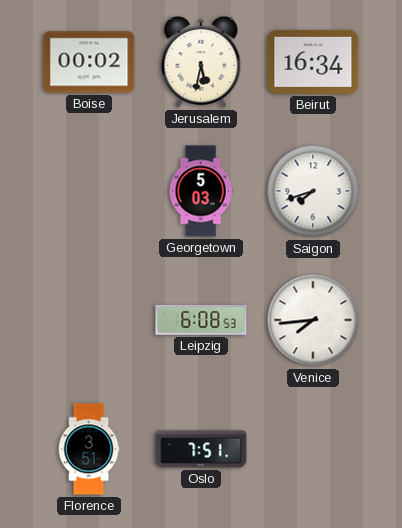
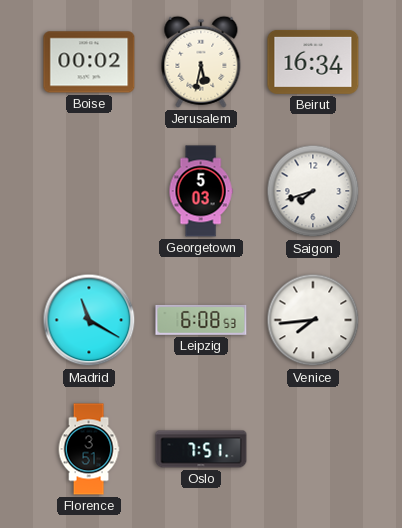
Madrid: none -> 11:20
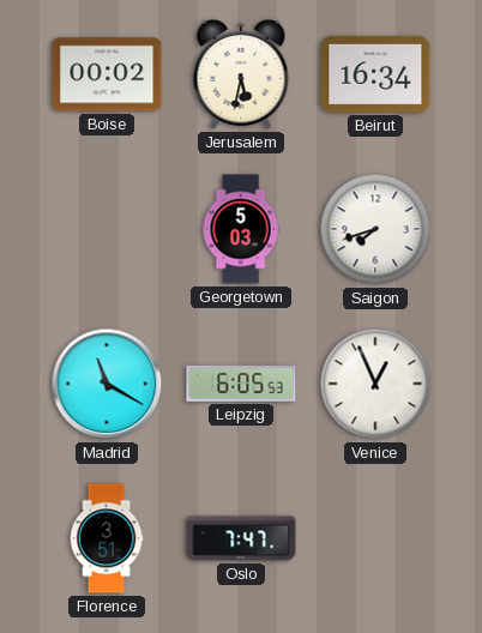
Leipzig: 6:08 -> 6:05
Venice: 7:44 -> 12:56
Oslo: 7:51 -> 7:47
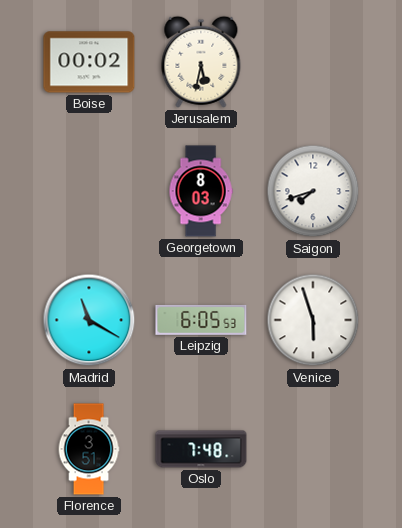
Beirut: 16:34 -> none
Georgetown: 5:03 -> 8:03
Venice: 12:56 -> 5:57
Oslo: 7:47 -> 7:48
